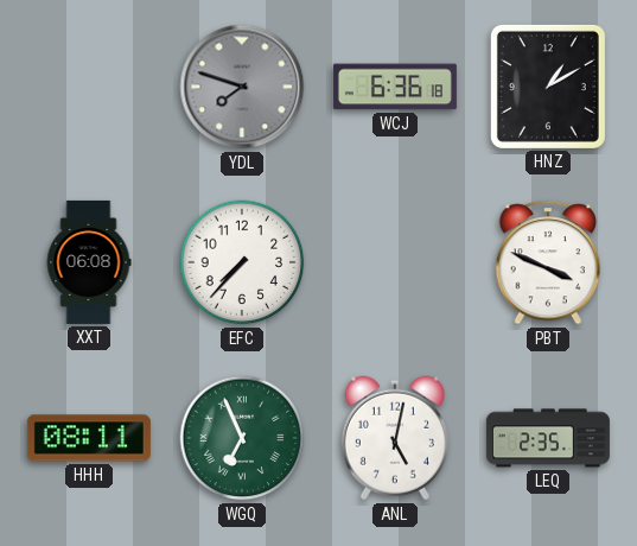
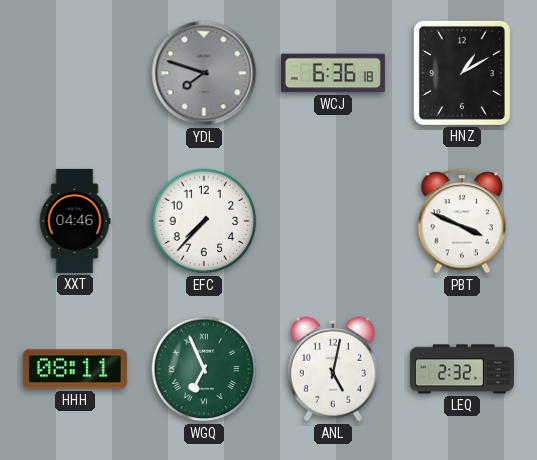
XXT: 06:08 -> 04:46
LEQ: 2:35 -> 2:32
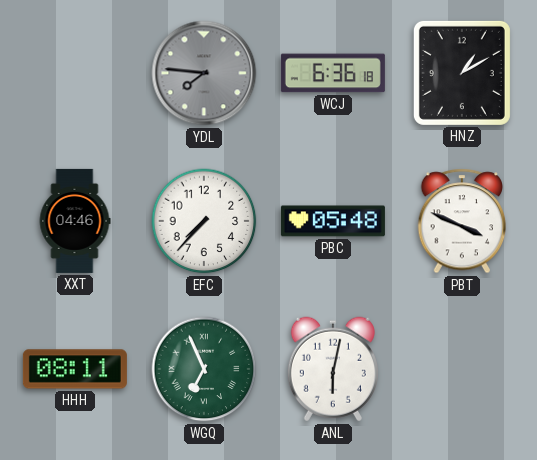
YDL: 7:48 -> 7:46
PBC: none -> 05:48
ANL: 5:02 -> 6:02
LEQ: 2:32 -> none
